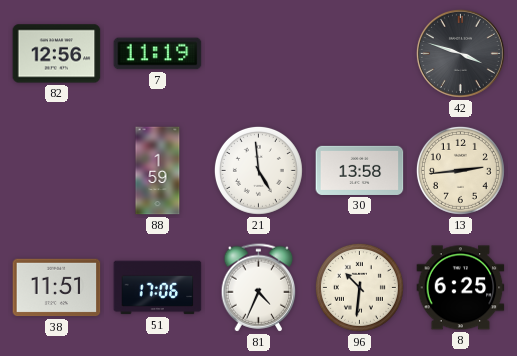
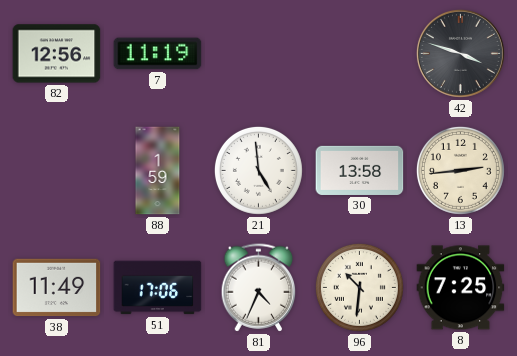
38: 11:51 -> 11:49
8: 6:25 -> 7:25
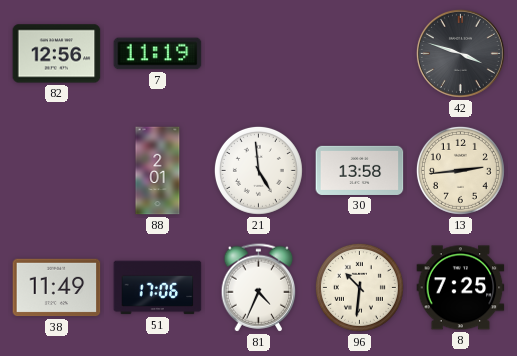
88: 1:59 -> 2:01
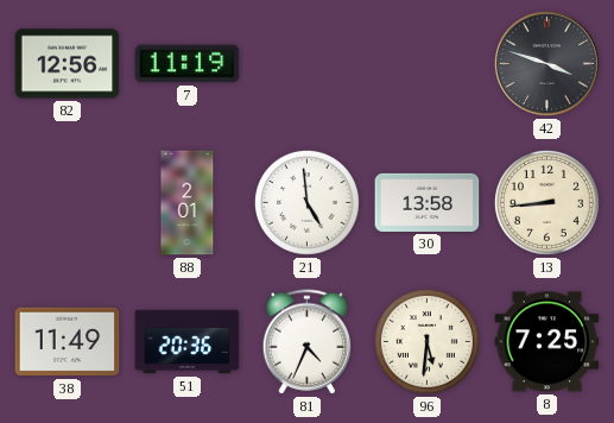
13: 2:44 -> 8:44
51: 17:06 -> 20:36
96: 10:31 -> 5:31
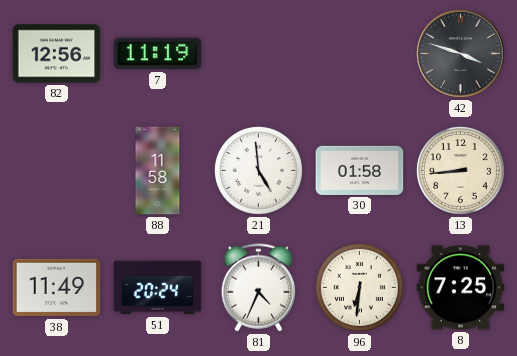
88: 2:01 -> 11:58
30: 13:58 -> 01:58
51: 20:36 -> 20:24
96: 5:31 -> 6:31
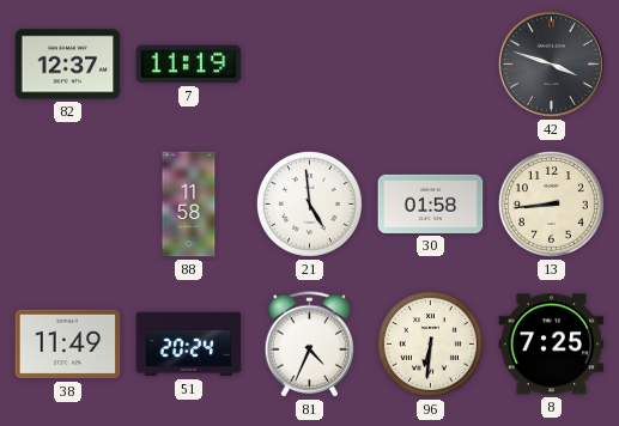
82: 12:56 -> 12:37
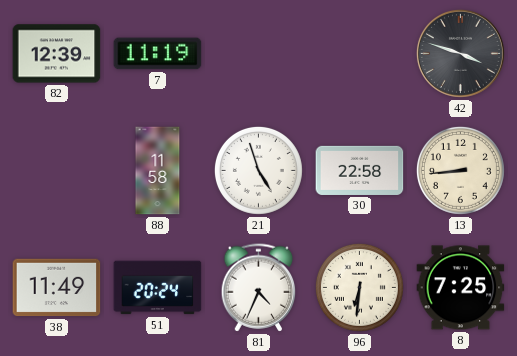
82: 12:37 -> 12:39
21: 4:59 -> 4:57
30: 01:58 -> 22:58
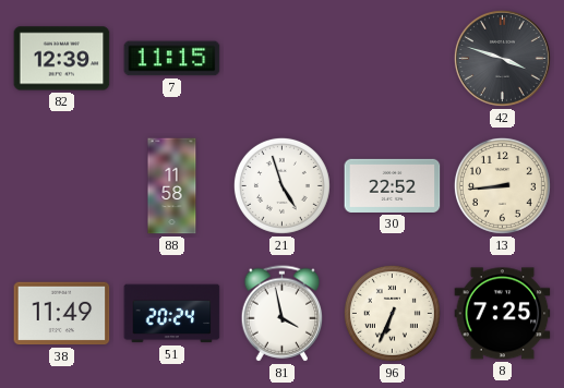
7: 11:19 -> 11:15
30: 22:58 -> 22:52
81: 4:34 -> 3:58
96: 6:31 -> 6:34
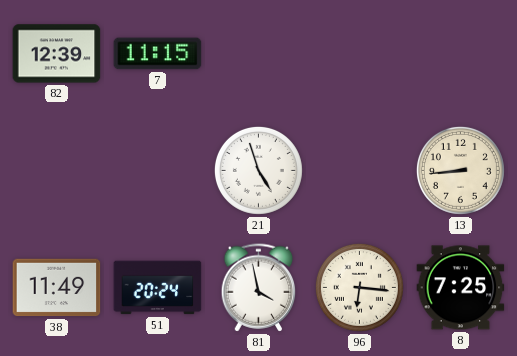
42: 3:48 -> none
88: 11:58 -> none
30: 22:52 -> none
96: 6:34 -> 6:16
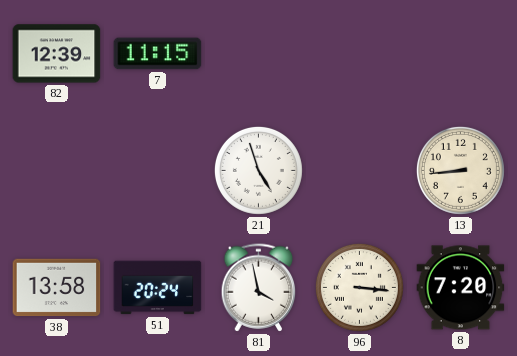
38: 11:49 -> 13:58
96: 6:16 -> 3:16
8: 7:25 -> 7:20
